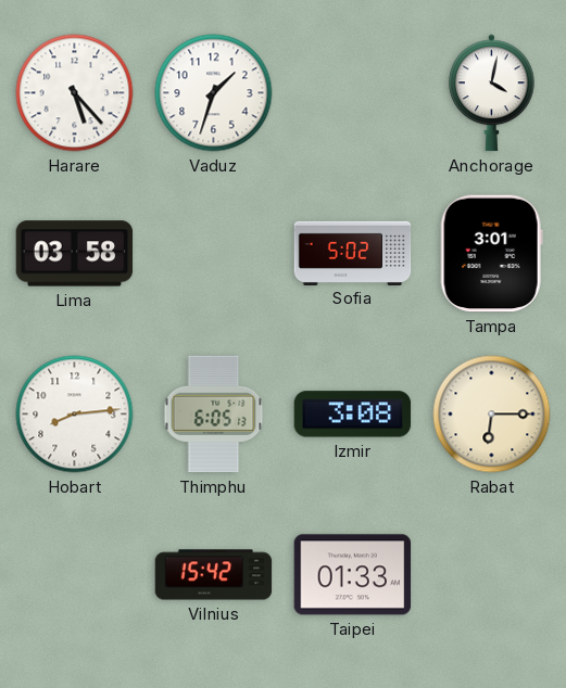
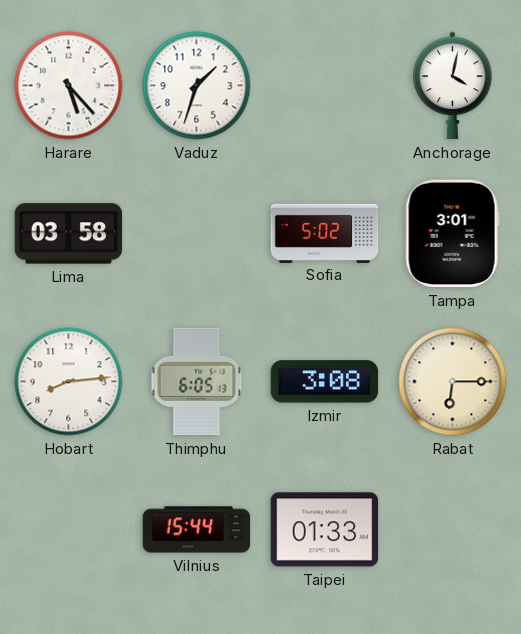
Vilnius: 15:42 -> 15:44
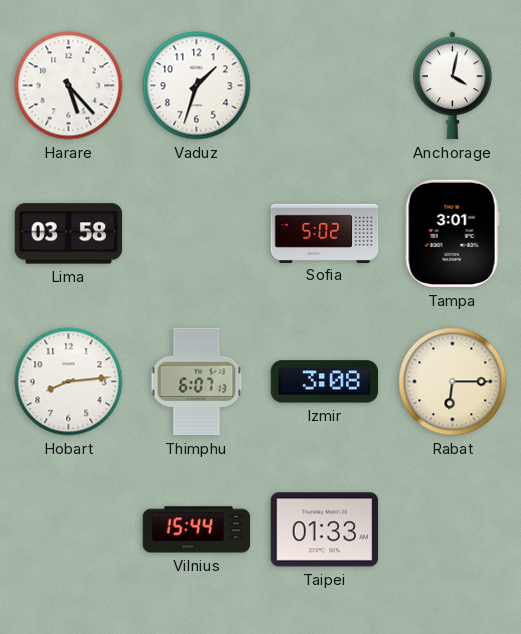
Thimphu: 6:05 -> 6:07
